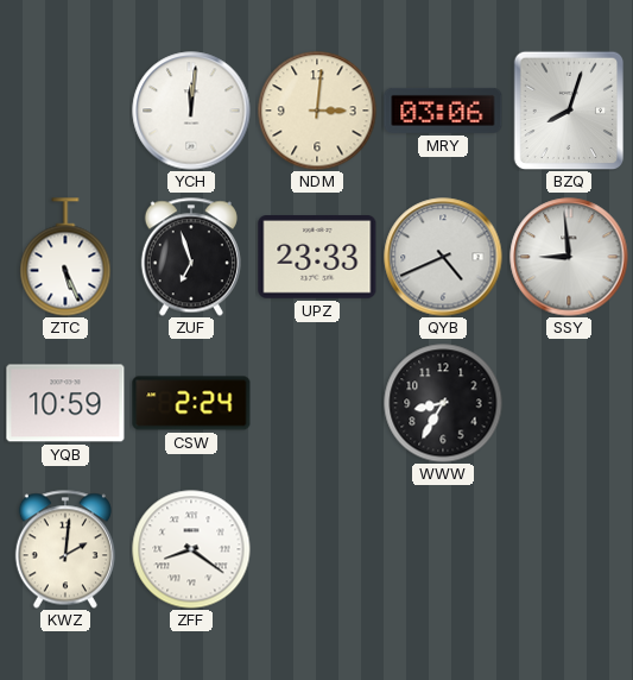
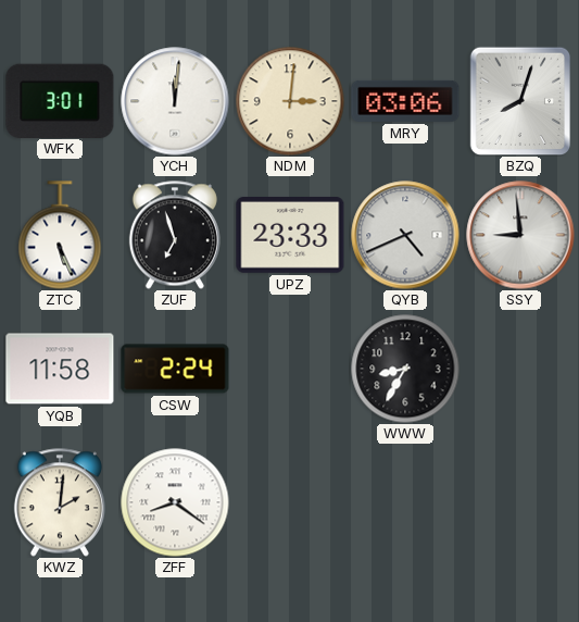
WFK: none -> 3:01
YQB: 10:59 -> 11:58
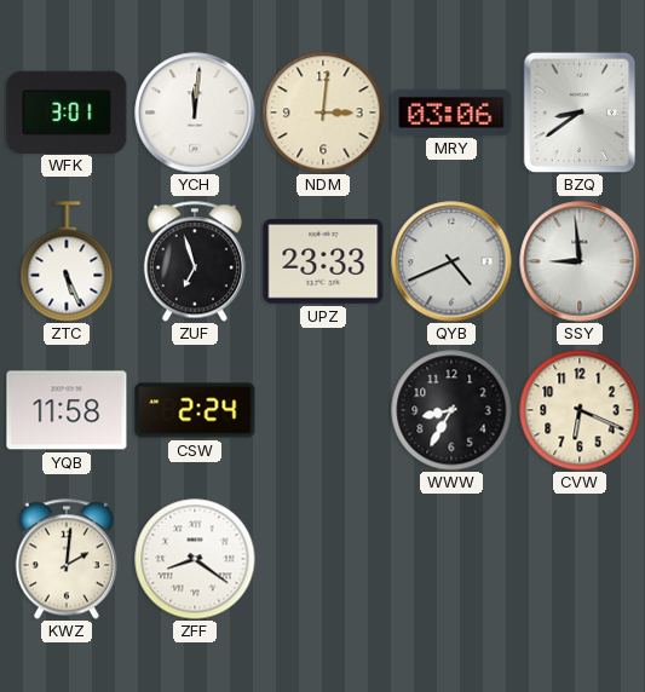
BZQ: 8:03 -> 8:39
CVW: none -> 6:19
